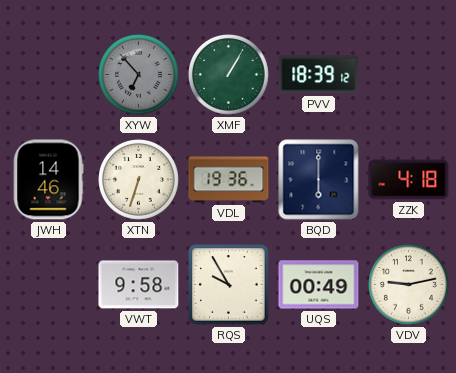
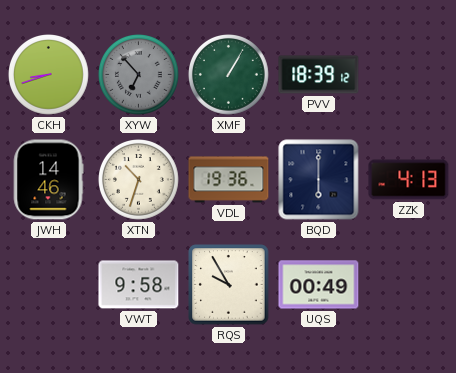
CKH: none -> 8:42
XTN: 6:33 -> 10:33
ZZK: 4:18 -> 4:13
VDV: 9:13 -> none
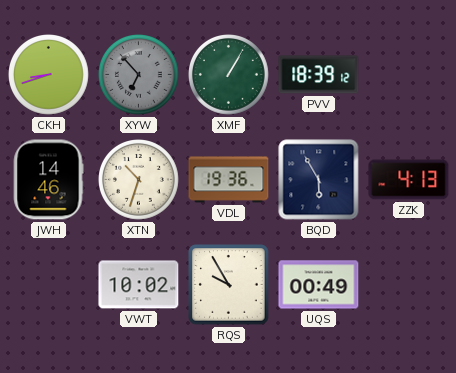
BQD: 6:00 -> 5:55
VWT: 9:58 -> 10:02
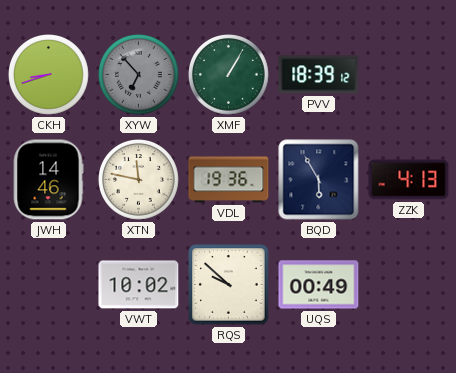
XTN: 10:33 -> 11:47
RQS: 9:55 -> 9:52
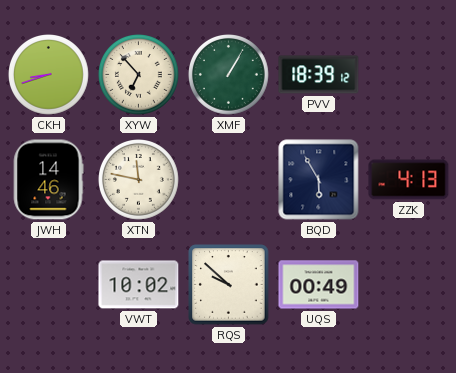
XYW dial: grey -> cream
VDL: 19:36 -> none
